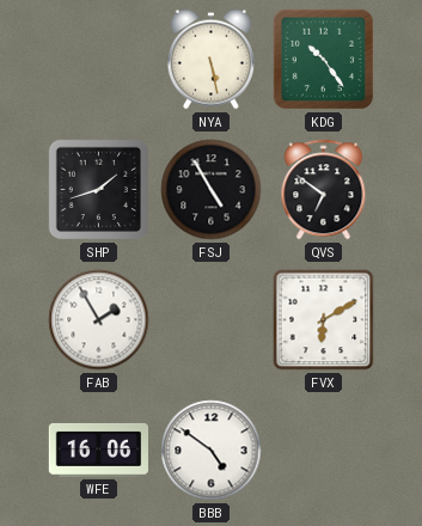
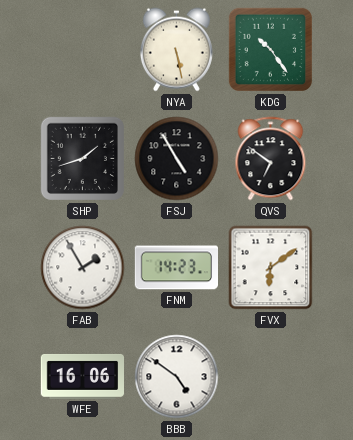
FNM: none -> 14:23
FVX: 6:10 -> 6:09
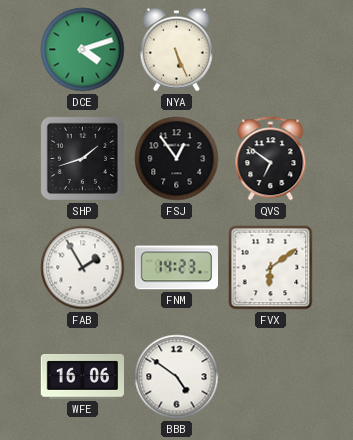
DCE: none -> 4:12
NYA: 5:28 -> 5:26
KDG: 10:24 -> none
FSJ: 4:55 -> 12:54
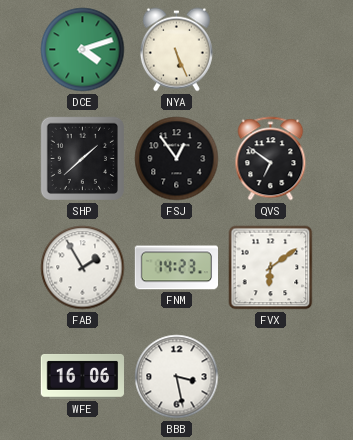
SHP: 1:42 -> 1:38
BBB: 4:51 -> 3:28
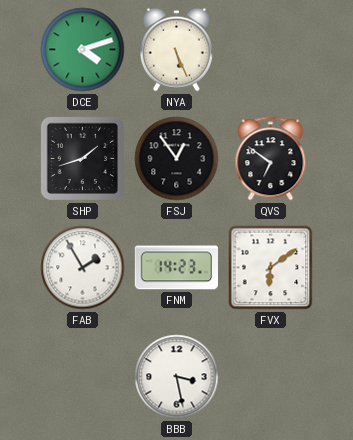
SHP: 1:38 -> 1:42
WFE: 16:06 -> none
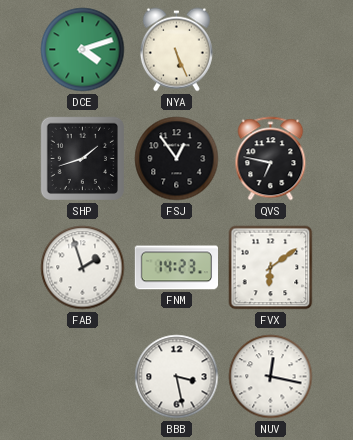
QVS: 6:51 -> 6:47
FAB: 1:55 -> 1:57
NUV: none -> 12:17
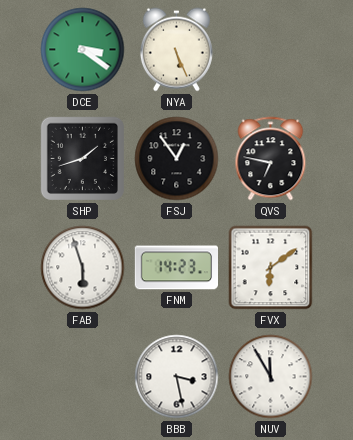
DCE: 4:12 -> 3:21
FAB: 1:57 -> 5:57
NUV: 12:17 -> 11:55
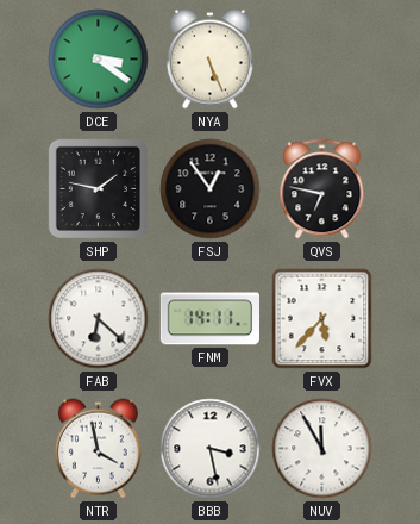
SHP: 1:42 -> 1:47
FAB: 5:57 -> 6:22
FNM: 14:23 -> 14:11
FVX: 6:09 -> 5:37
NTR: none -> 3:58
